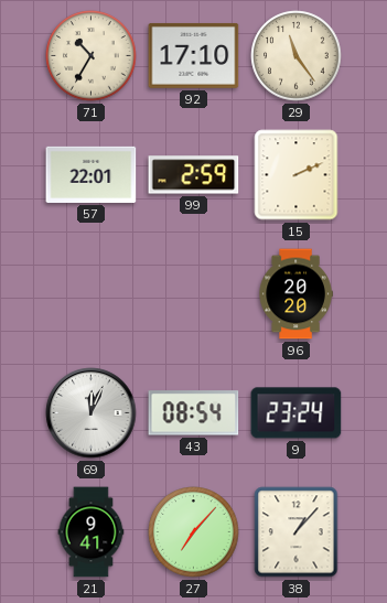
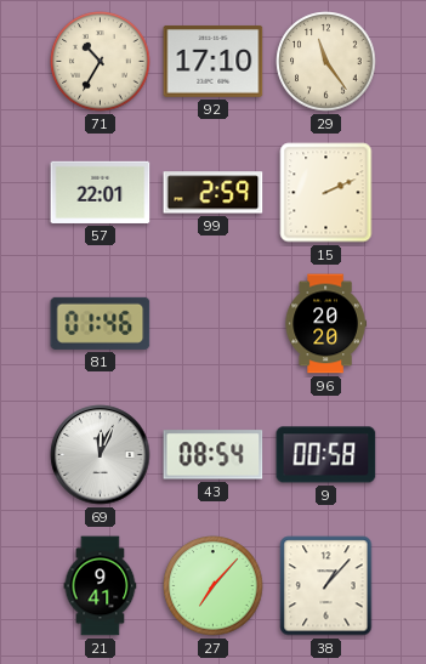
81: none -> 01:46
9: 23:24 -> 00:58
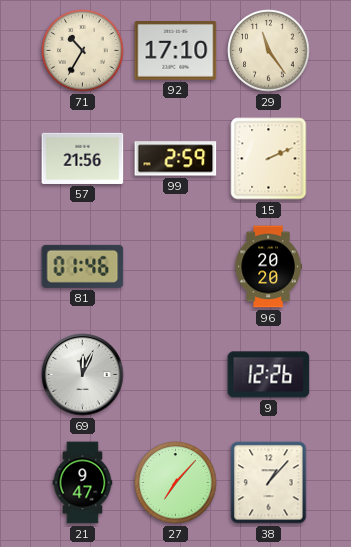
57: 22:01 -> 21:56
43: 08:54 -> none
9: 00:58 -> 12:26
21: 9:41 -> 9:47
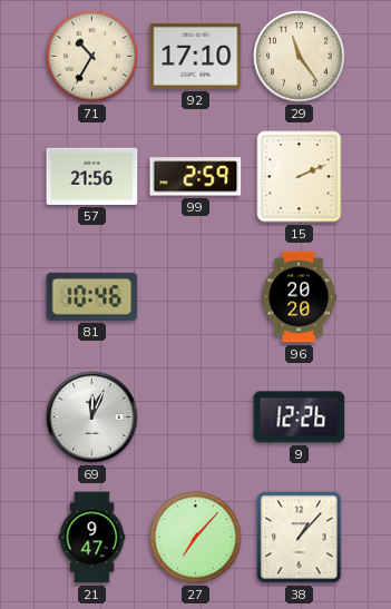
81: 01:46 -> 10:46
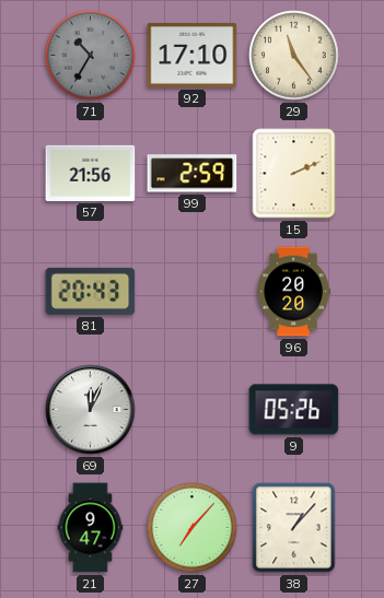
71 dial: cream -> grey
81: 10:46 -> 20:43
9: 12:26 -> 05:26
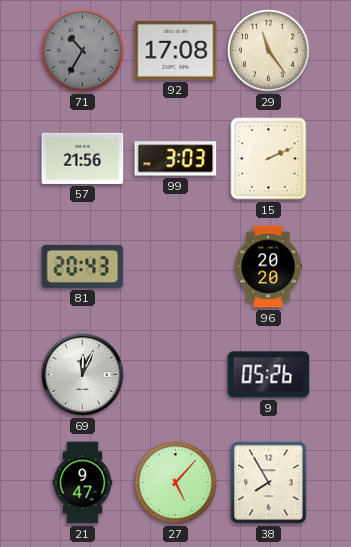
92: 17:10 -> 17:08
99: 2:59 -> 3:03
27: 7:07 -> 5:07
38: 1:07 -> 7:55
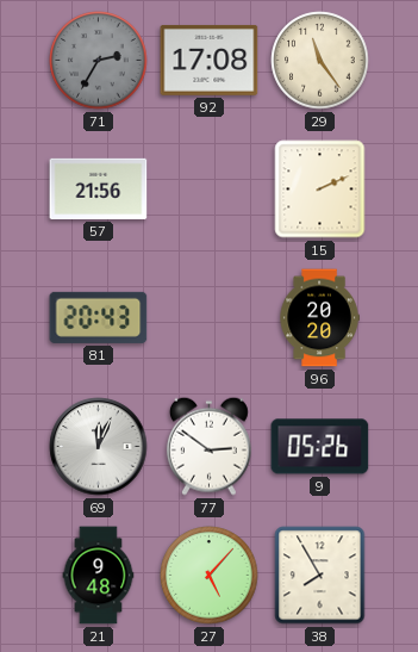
71: 10:35 -> 2:35
99: 3:03 -> none
77: none -> 2:51
21: 9:47 -> 9:48
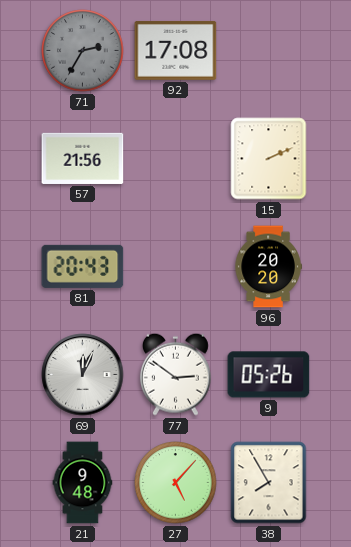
29: 11:24 -> none
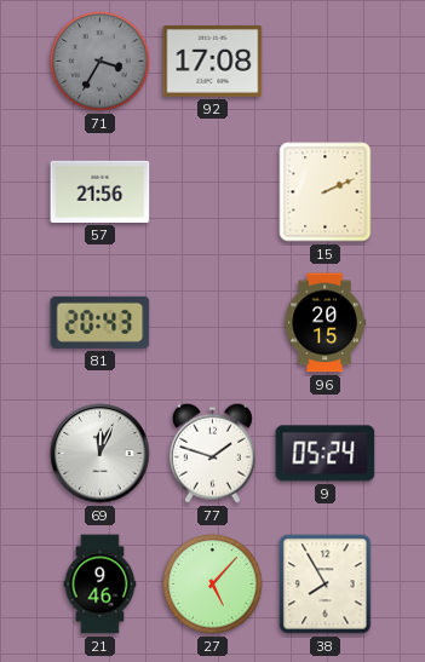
71: 2:35 -> 3:35
96: 20:20 -> 20:15
77: 2:51 -> 1:48
9: 05:26 -> 05:24
21: 9:48 -> 9:46
